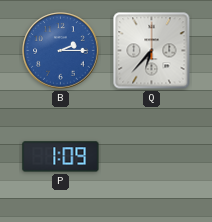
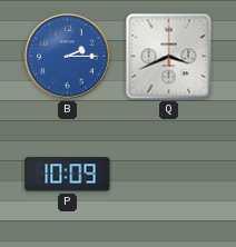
Q: 6:37 -> 3:41
P: 1:09 -> 10:09
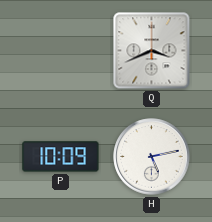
B: 2:15 -> none
H: none -> 5:13
